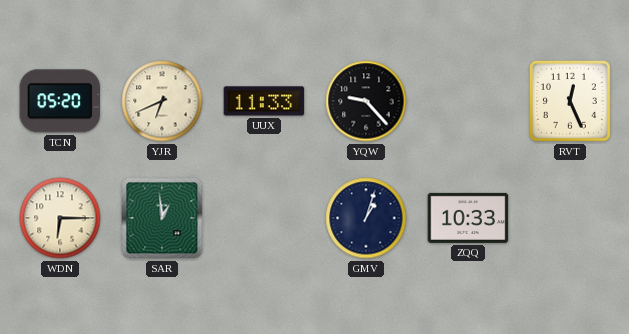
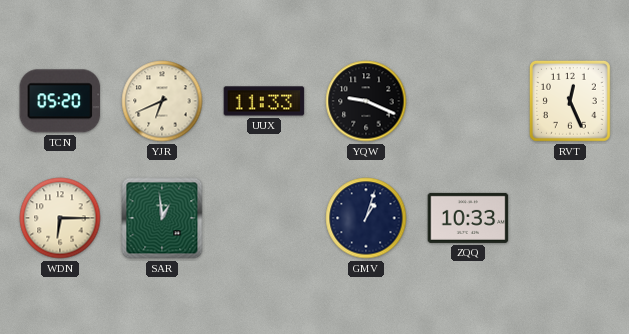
YQW: 9:23 -> 9:19
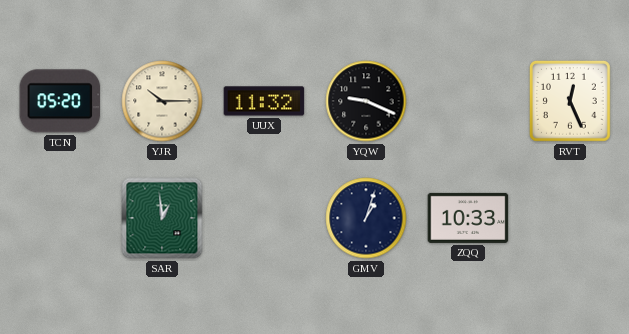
YJR: 6:41 -> 10:15
UUX: 11:33 -> 11:32
WDN: 6:15 -> none
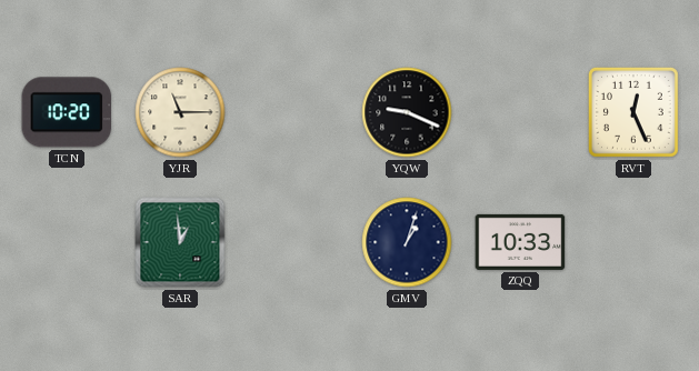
TCN: 05:20 -> 10:20
YJR: 10:15 -> 11:15
UUX: 11:32 -> none
